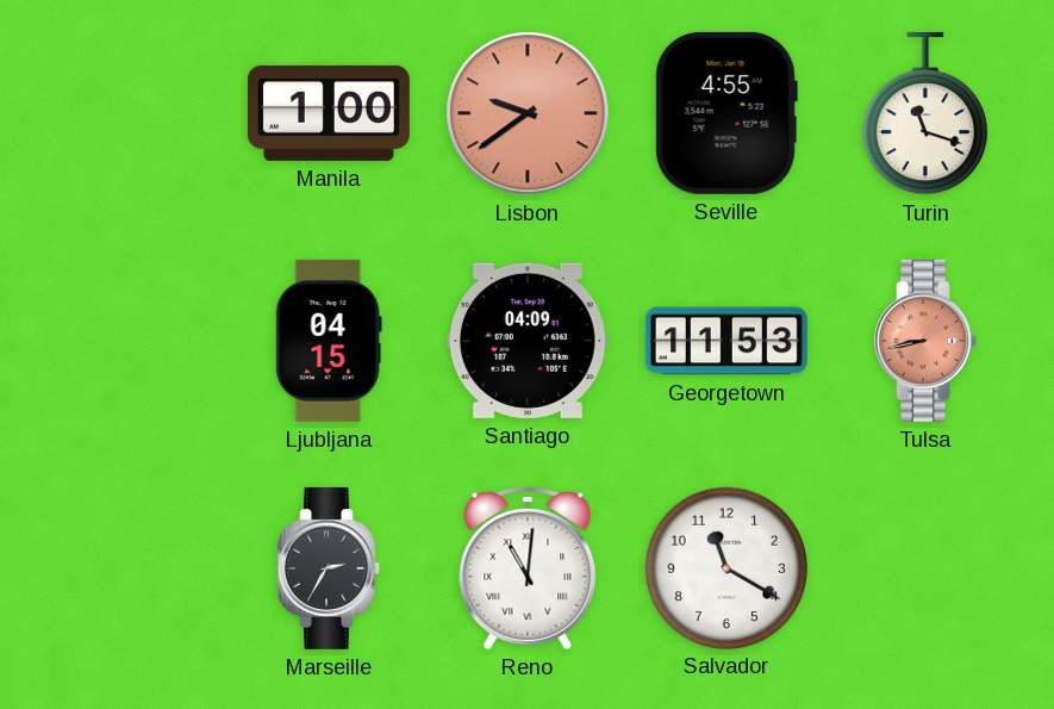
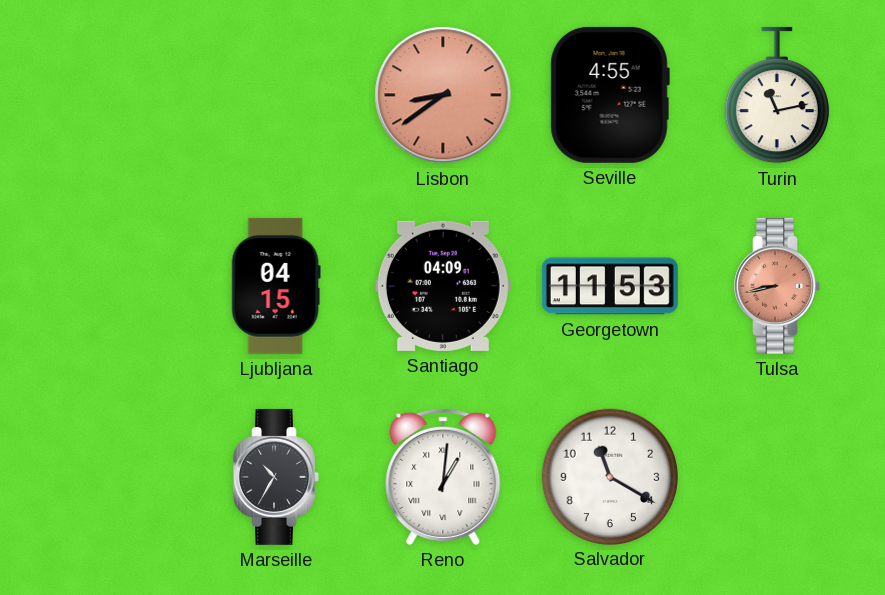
Manila: 1:00 -> none
Lisbon: 9:39 -> 8:39
Turin: 11:18 -> 11:13
Marseille: 2:35 -> 10:35
Reno: 11:01 -> 1:01
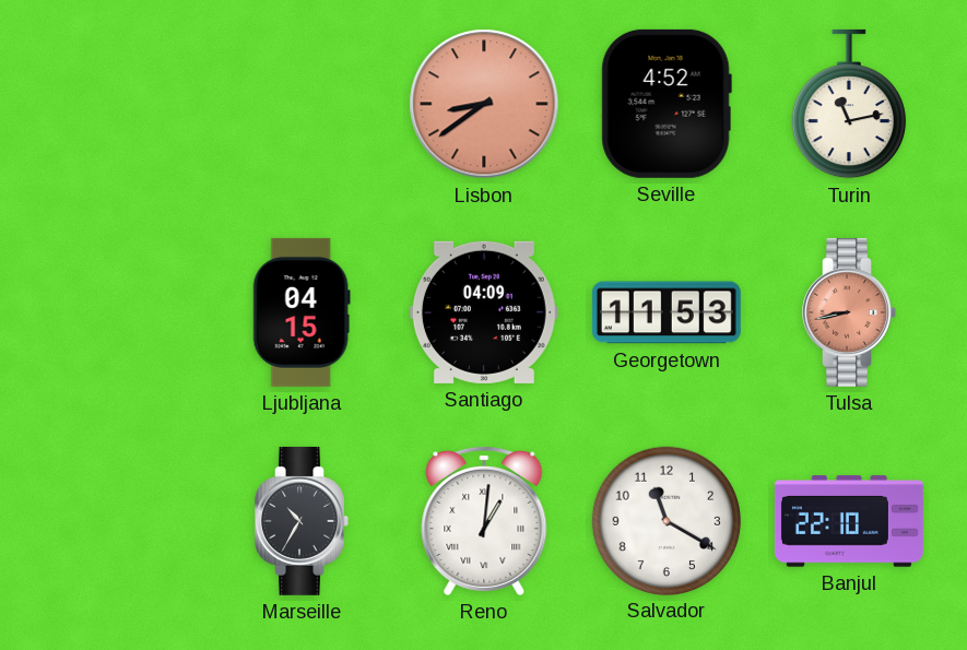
Seville: 4:55 -> 4:52
Banjul: none -> 22:10
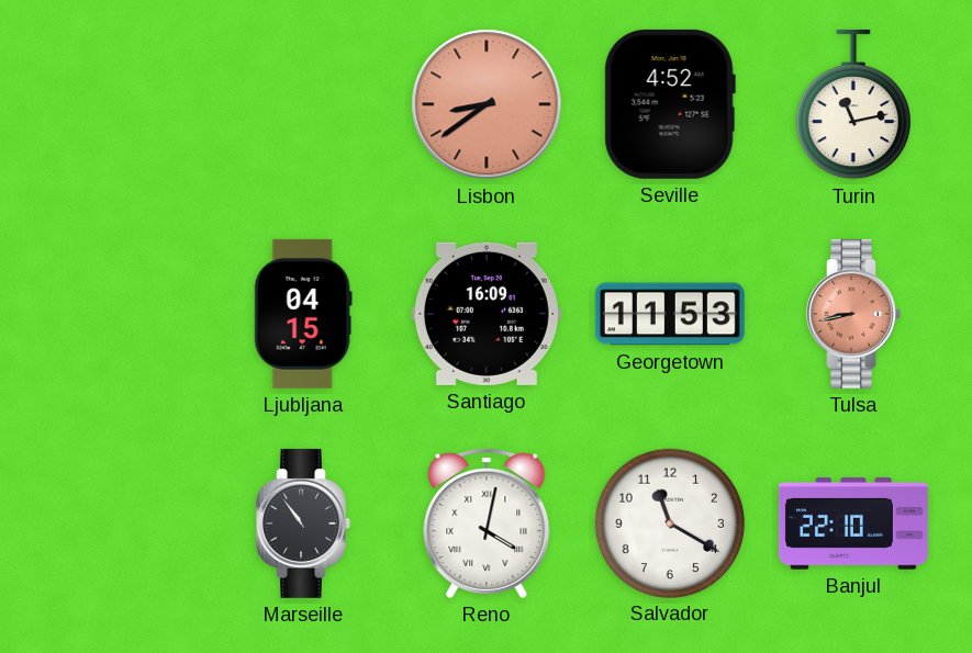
Santiago: 04:09 -> 16:09
Marseille: 10:35 -> 10:54
Reno: 1:01 -> 4:02
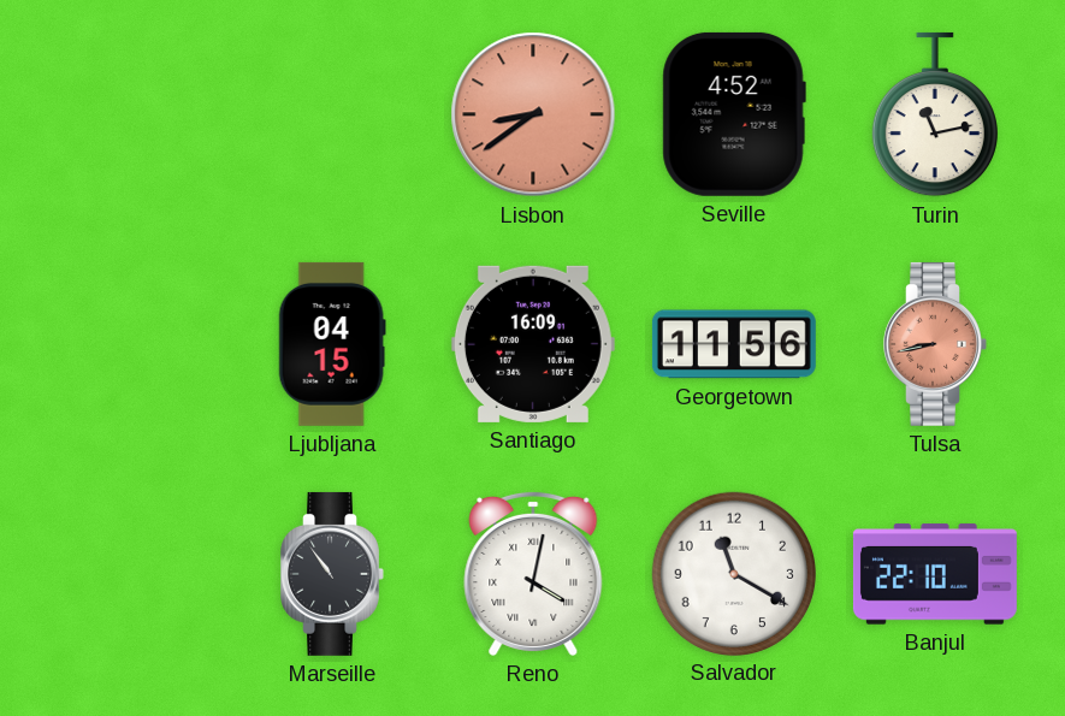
Georgetown: 11:53 -> 11:56
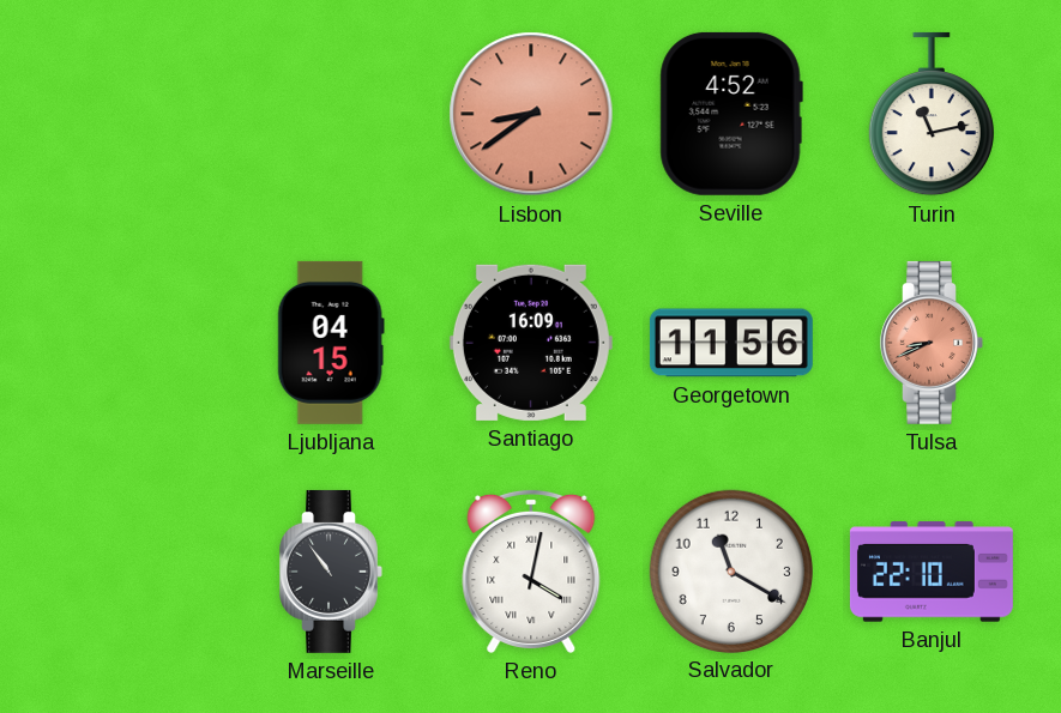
Tulsa: 8:43 -> 8:41
